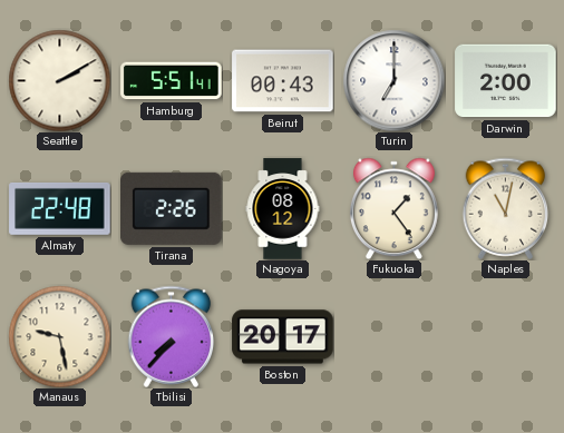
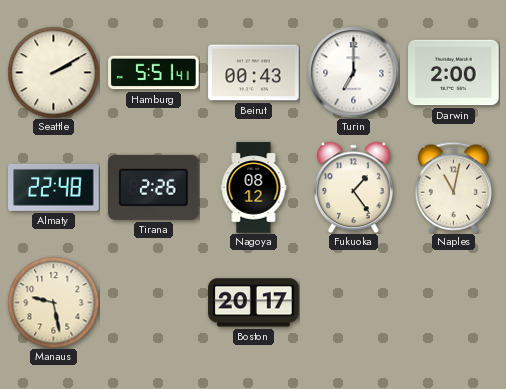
Tbilisi: 7:37 -> none
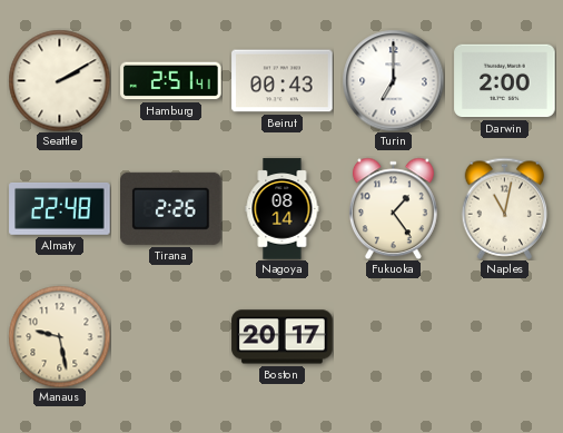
Hamburg: 5:51 -> 2:51
Nagoya: 08:12 -> 08:14
